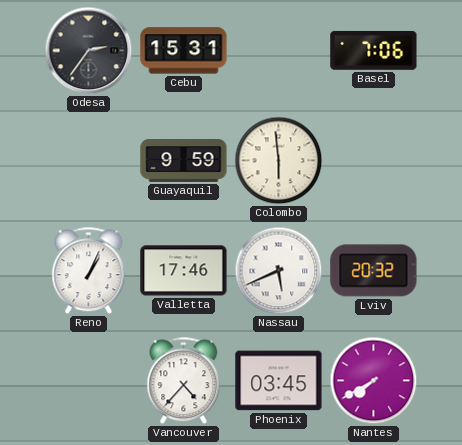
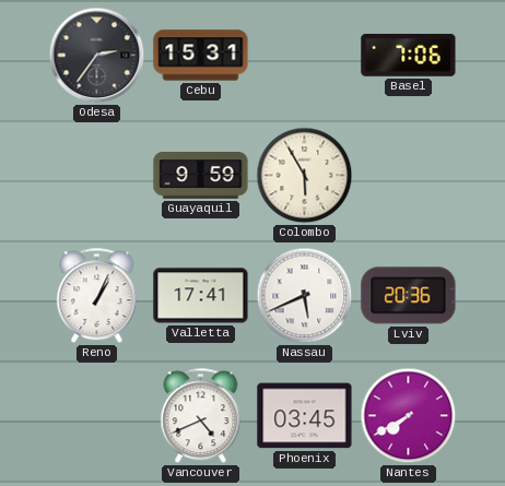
Colombo: 5:59 -> 5:55
Valletta: 17:46 -> 17:41
Lviv: 20:32 -> 20:36
Vancouver: 4:37 -> 4:41
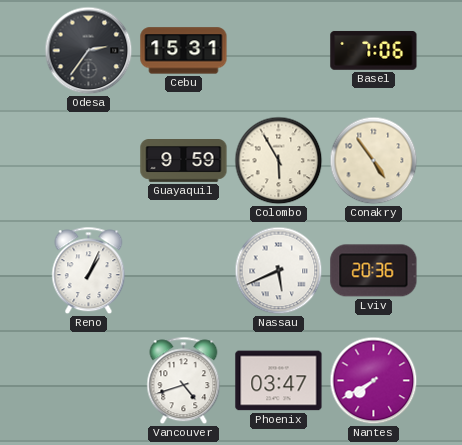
Conakry: none -> 4:54
Valletta: 17:41 -> none
Vancouver: 4:41 -> 4:42
Phoenix: 03:45 -> 03:47
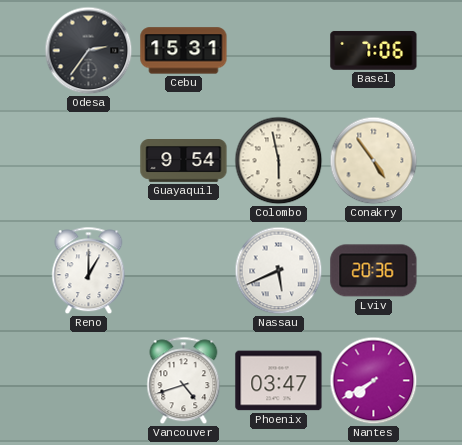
Guayaquil: 9:59 -> 9:54
Colombo: 5:55 -> 5:58
Reno: 1:04 -> 1:00
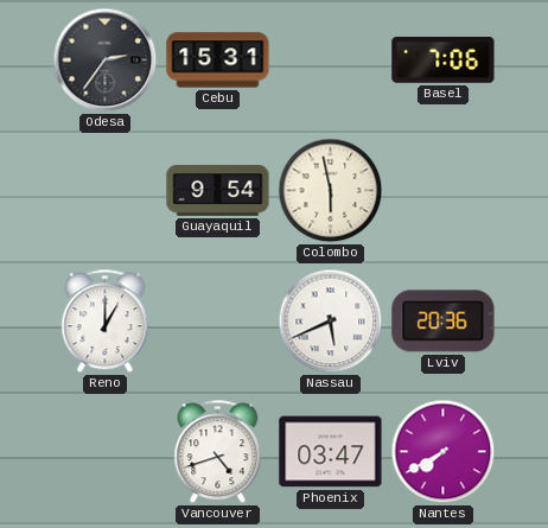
Conakry: 4:54 -> none
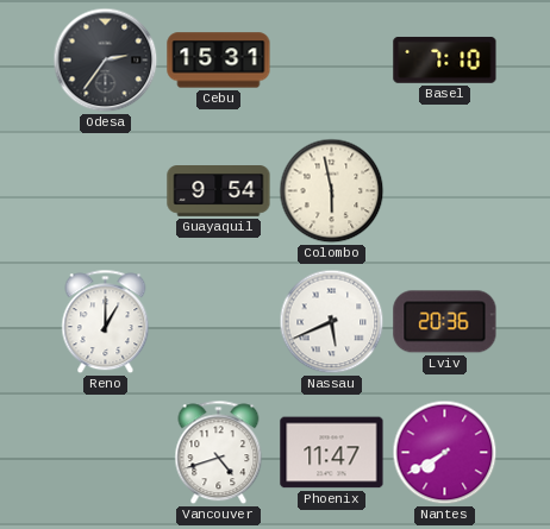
Basel: 7:06 -> 7:10
Phoenix: 03:47 -> 11:47
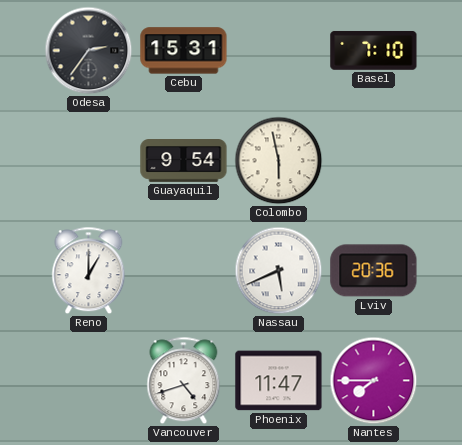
Nantes: 7:40 -> 7:45
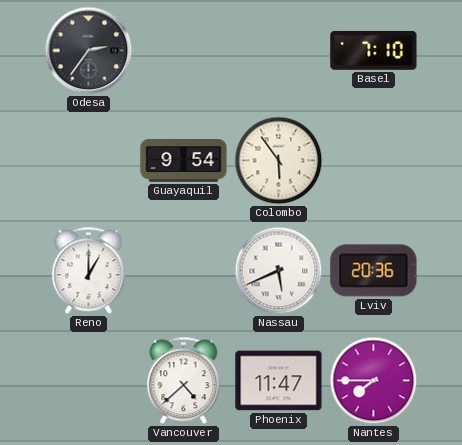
Cebu: 15:31 -> none
Colombo: 5:58 -> 5:54
Vancouver: 4:42 -> 4:38
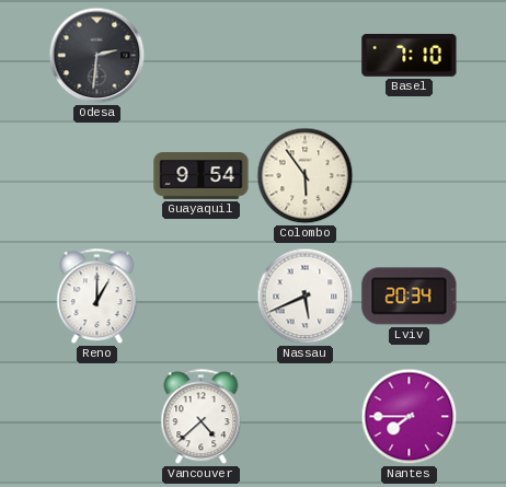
Odesa: 2:36 -> 2:31
Lviv: 20:36 -> 20:34
Phoenix: 11:47 -> none
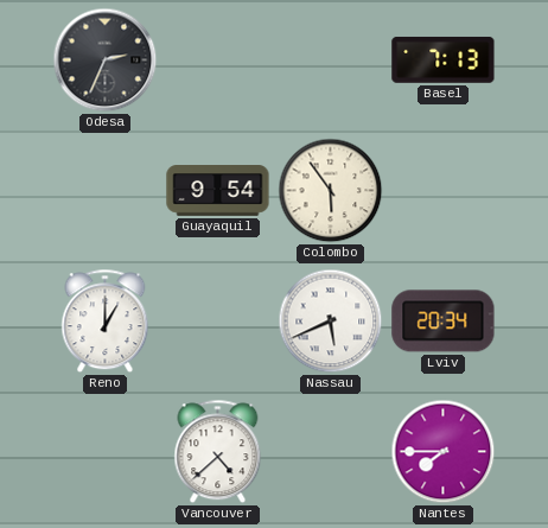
Odesa: 2:31 -> 2:34
Basel: 7:10 -> 7:13
